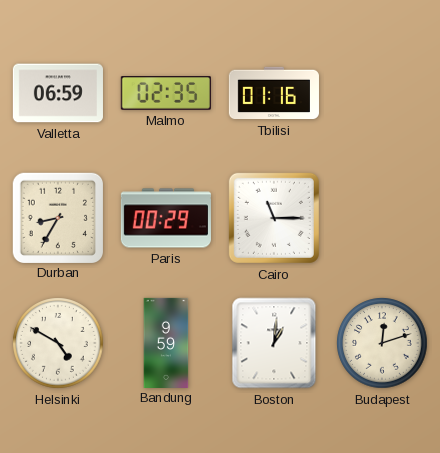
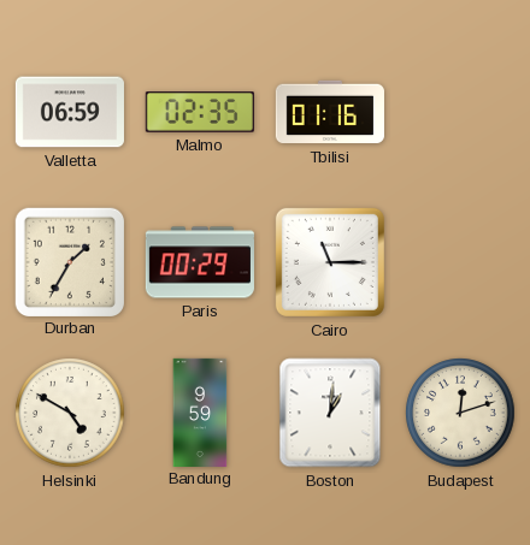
Durban: 8:35 -> 1:35
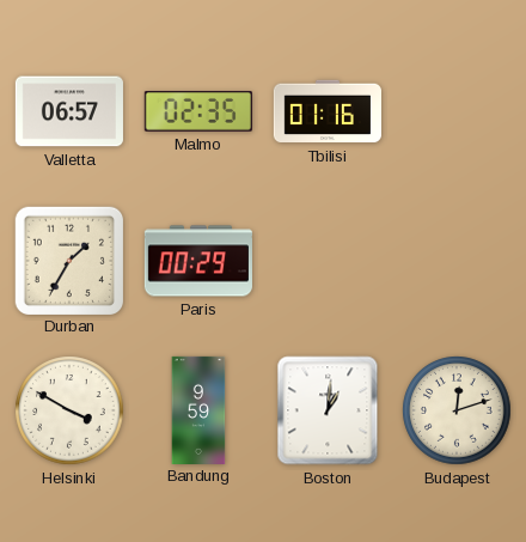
Valletta: 06:59 -> 06:57
Cairo: 11:15 -> none
Helsinki: 4:50 -> 3:50
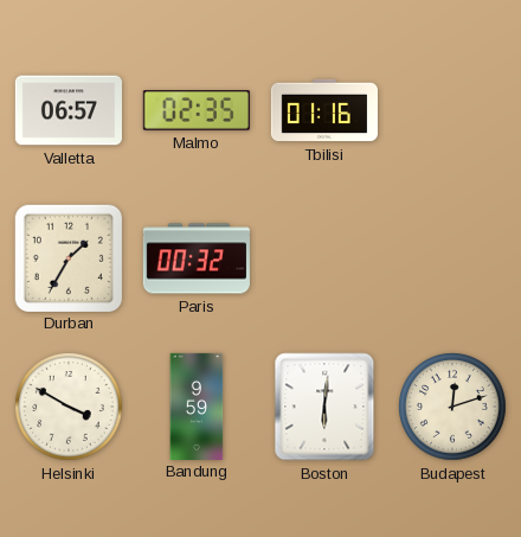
Paris: 00:29 -> 00:32
Boston: 1:01 -> 6:01
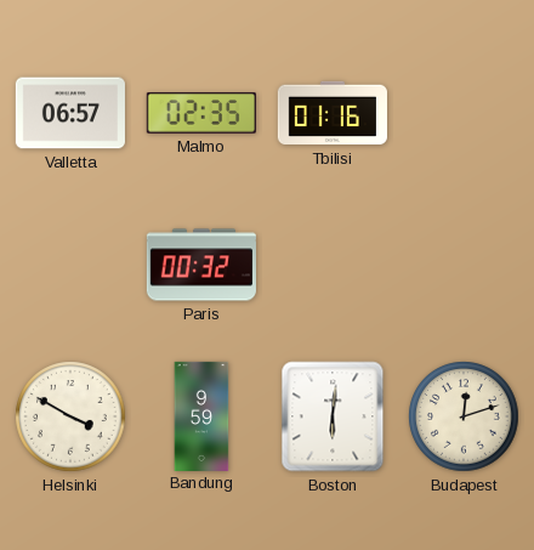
Durban: 1:35 -> none
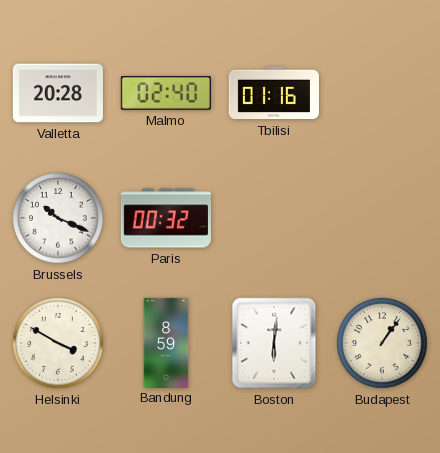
Valletta: 06:57 -> 20:28
Malmo: 02:35 -> 02:40
Brussels: none -> 10:19
Bandung: 9:59 -> 8:59
Budapest: 12:12 -> 1:06
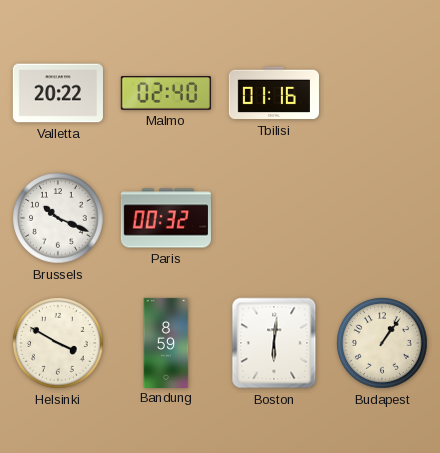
Valletta: 20:28 -> 20:22
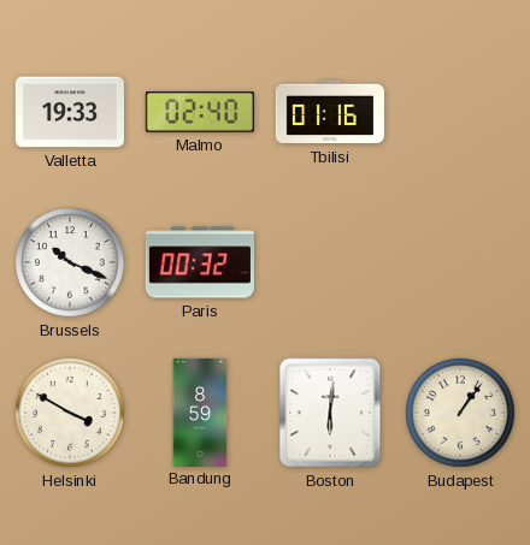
Valletta: 20:22 -> 19:33
